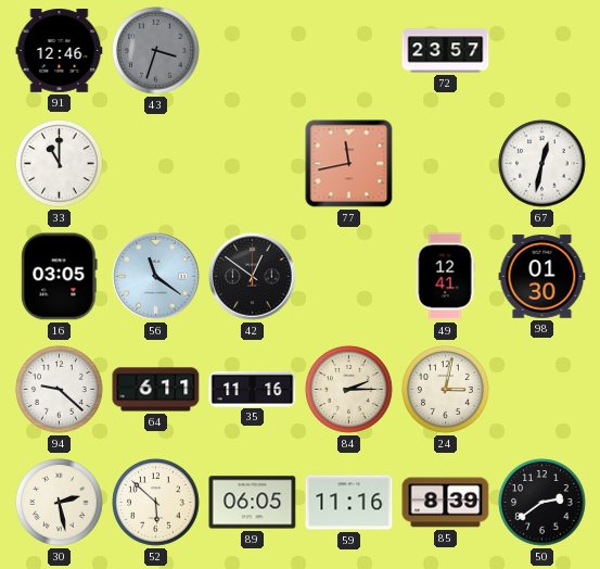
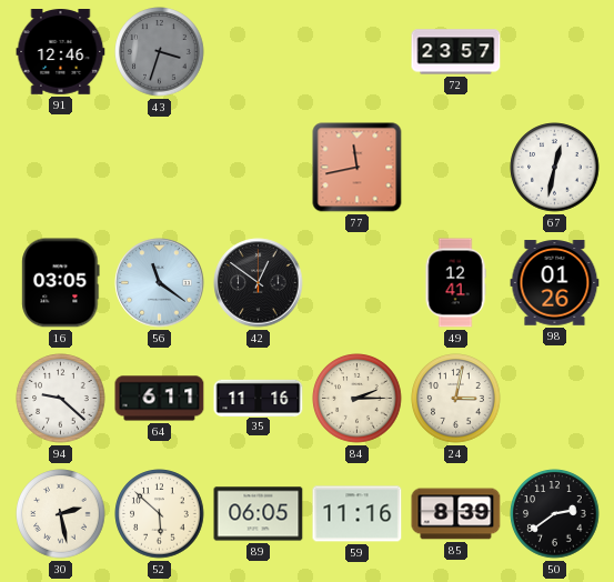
33: 11:00 -> none
98: 01:30 -> 01:26
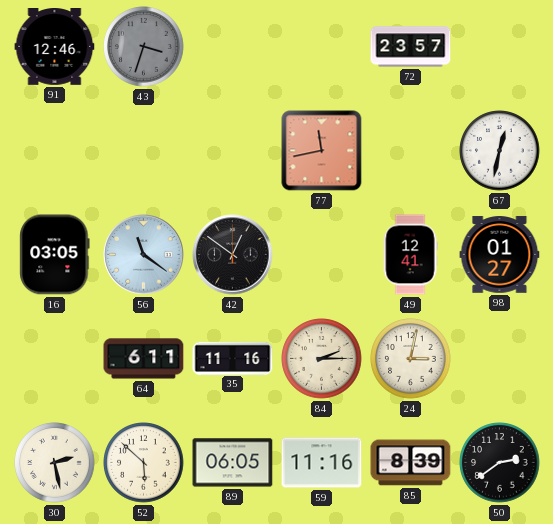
98: 01:26 -> 01:27
94: 9:22 -> none
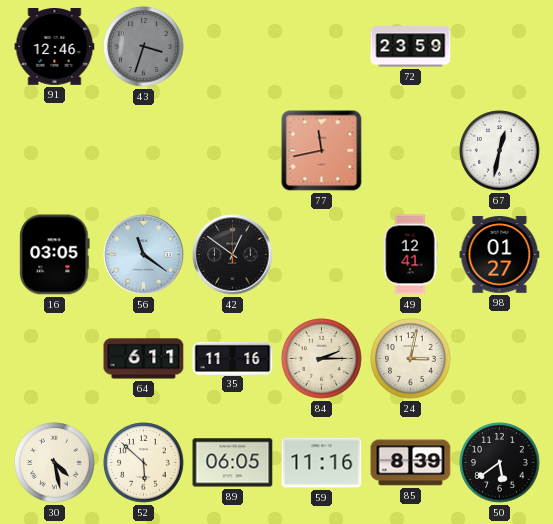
72: 23:57 -> 23:59
30: 2:28 -> 4:28
50: 2:39 -> 5:39
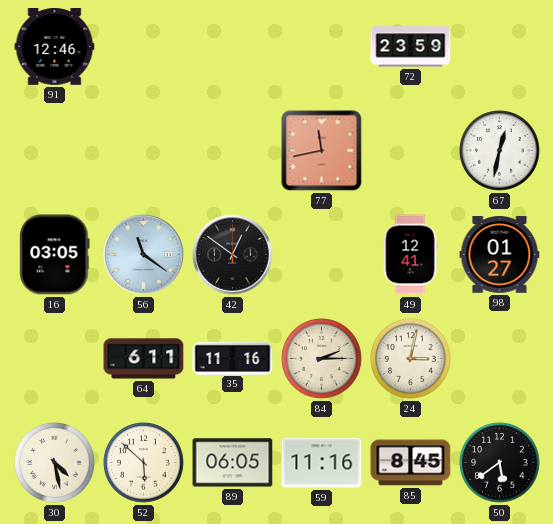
43: 3:33 -> none
85: 8:39 -> 8:45
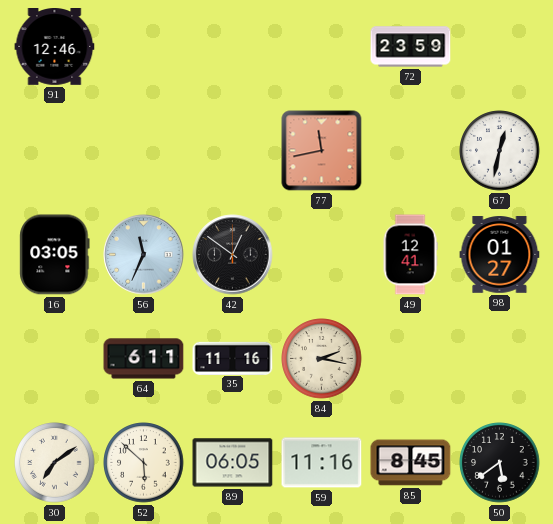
56: 11:21 -> 11:34
84: 2:15 -> 2:17
24: 3:02 -> none
30: 4:28 -> 7:09
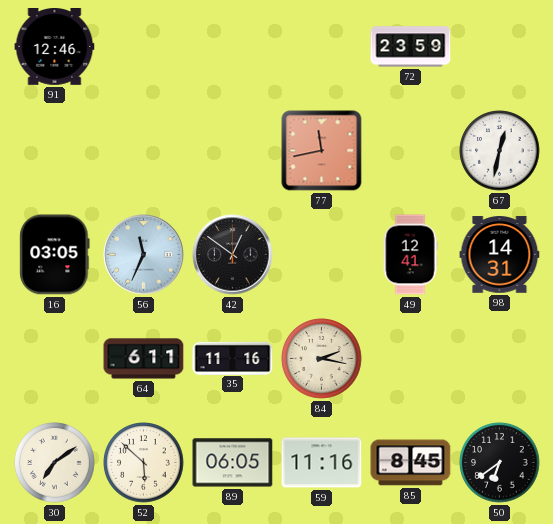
98: 01:27 -> 14:31
50: 5:39 -> 6:39
